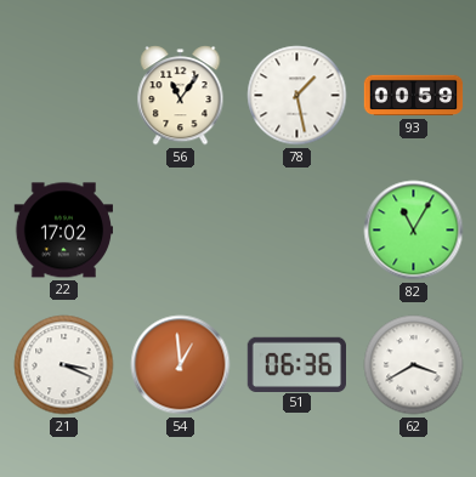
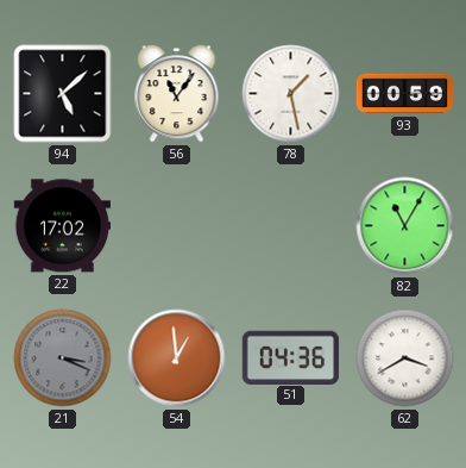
94: none -> 5:08
21 dial: white -> grey
51: 06:36 -> 04:36
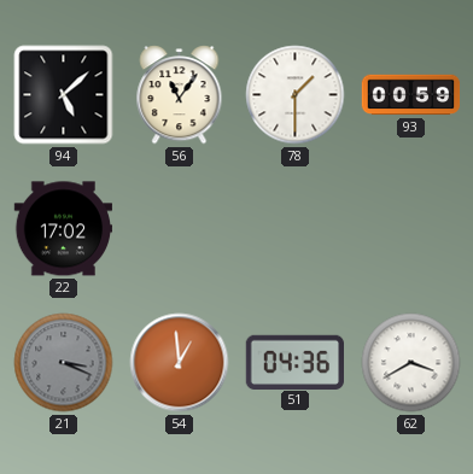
78: 1:28 -> 1:30
82: 11:05 -> none
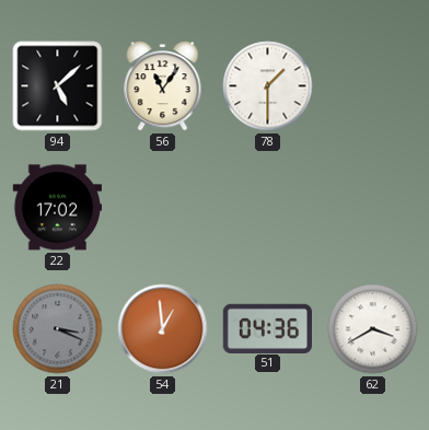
93: 00:59 -> none
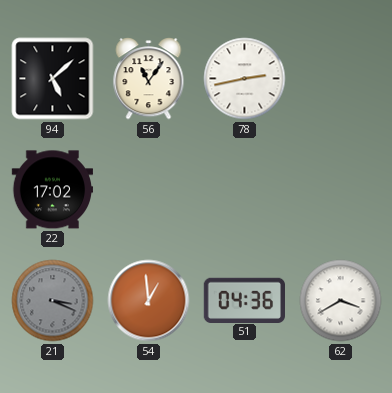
78: 1:30 -> 2:43
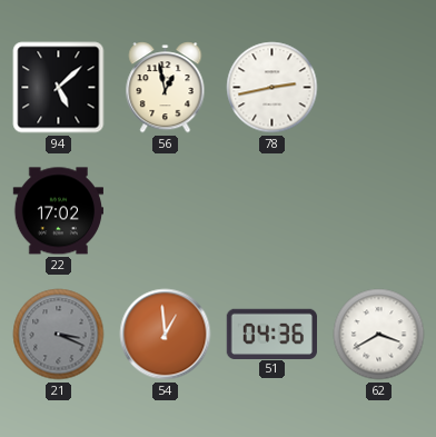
56: 11:06 -> 12:58
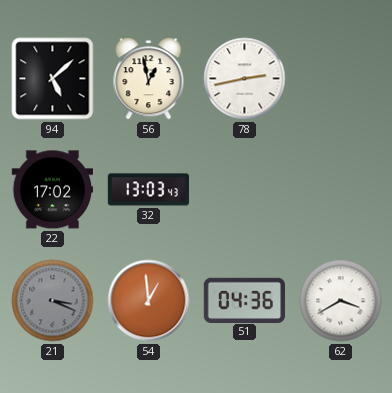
32: none -> 13:03
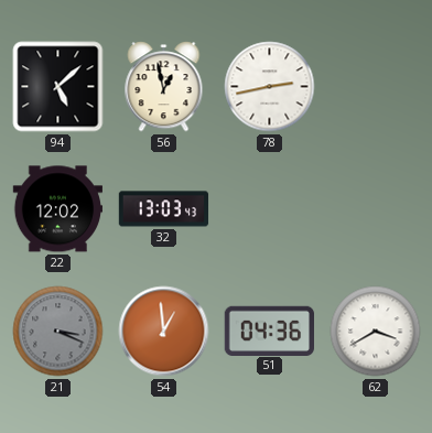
22: 17:02 -> 12:02
